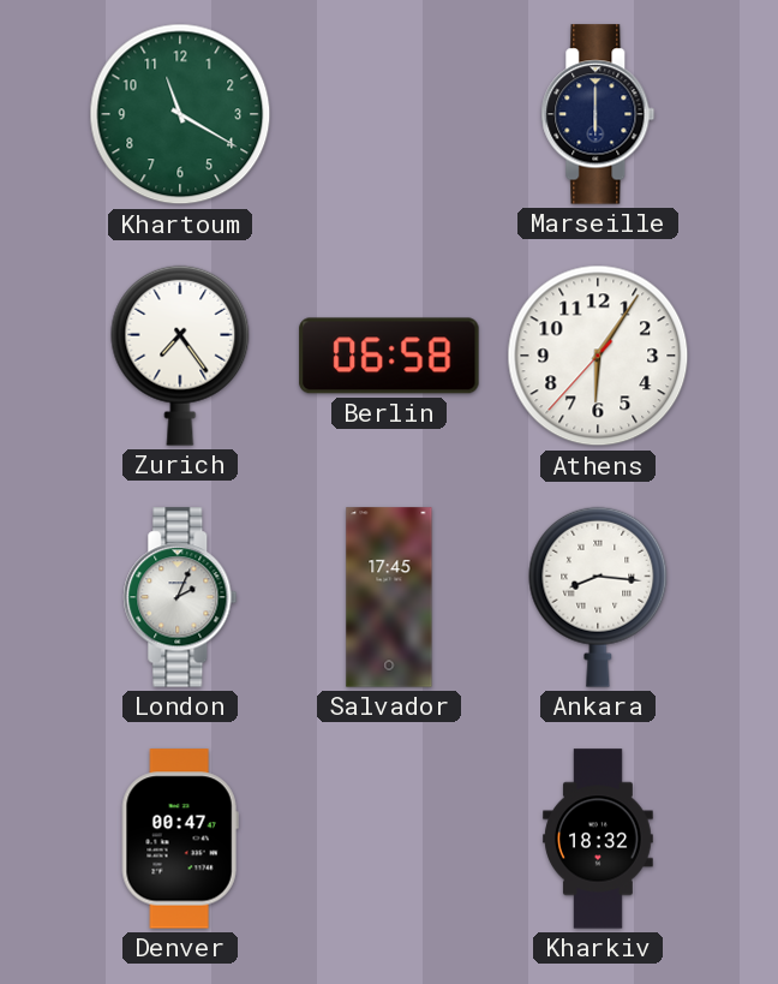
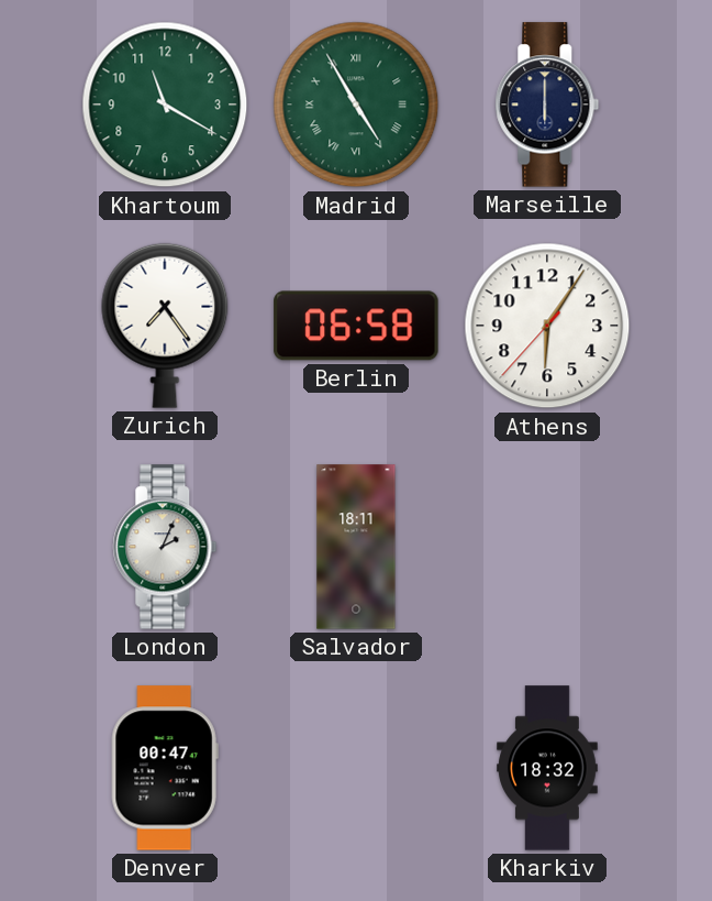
Madrid: none -> 4:55
Salvador: 17:45 -> 18:11
Ankara: 8:16 -> none
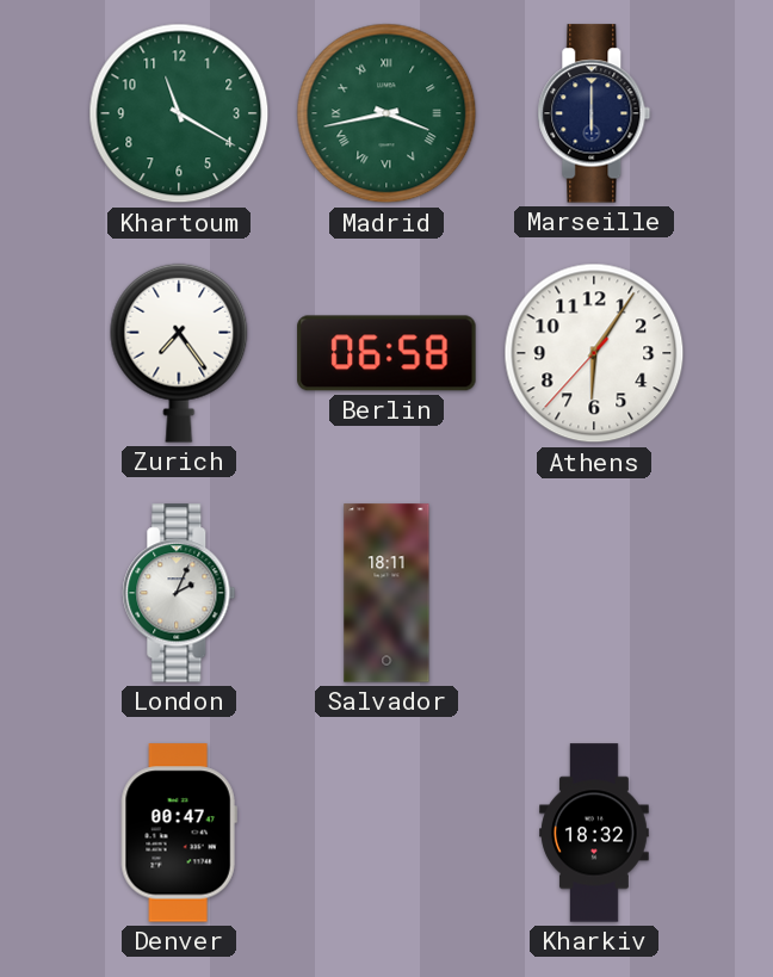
Madrid: 4:55 -> 3:43
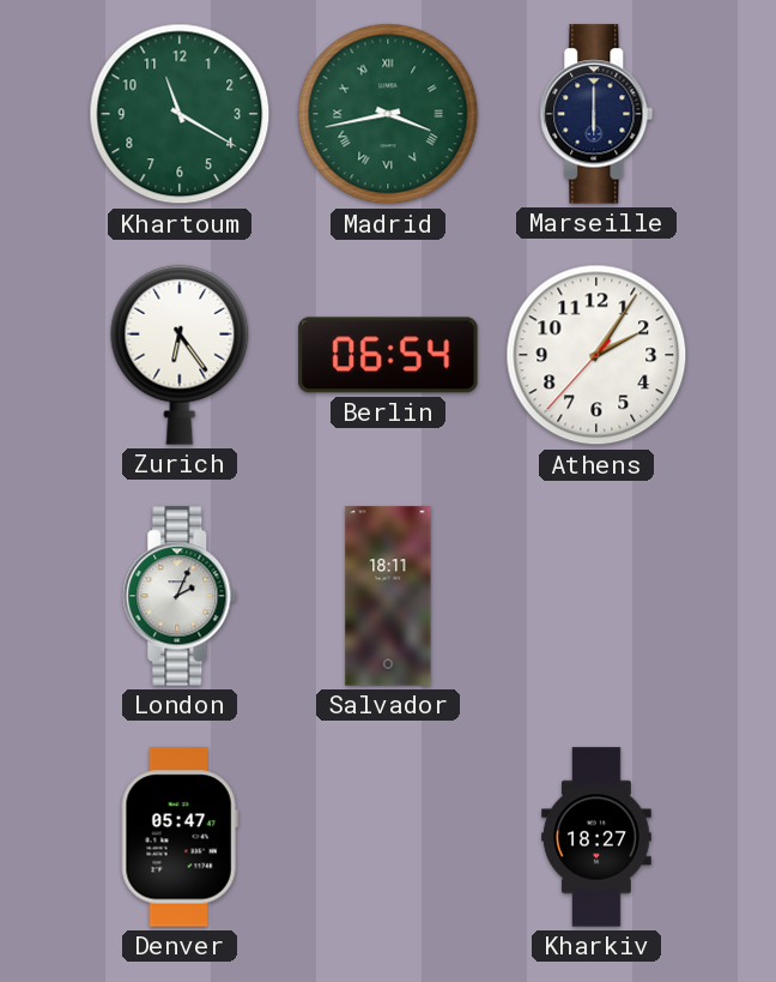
Zurich: 7:24 -> 6:24
Berlin: 06:58 -> 06:54
Athens: 6:05 -> 2:05
Denver: 00:47 -> 05:47
Kharkiv: 18:32 -> 18:27
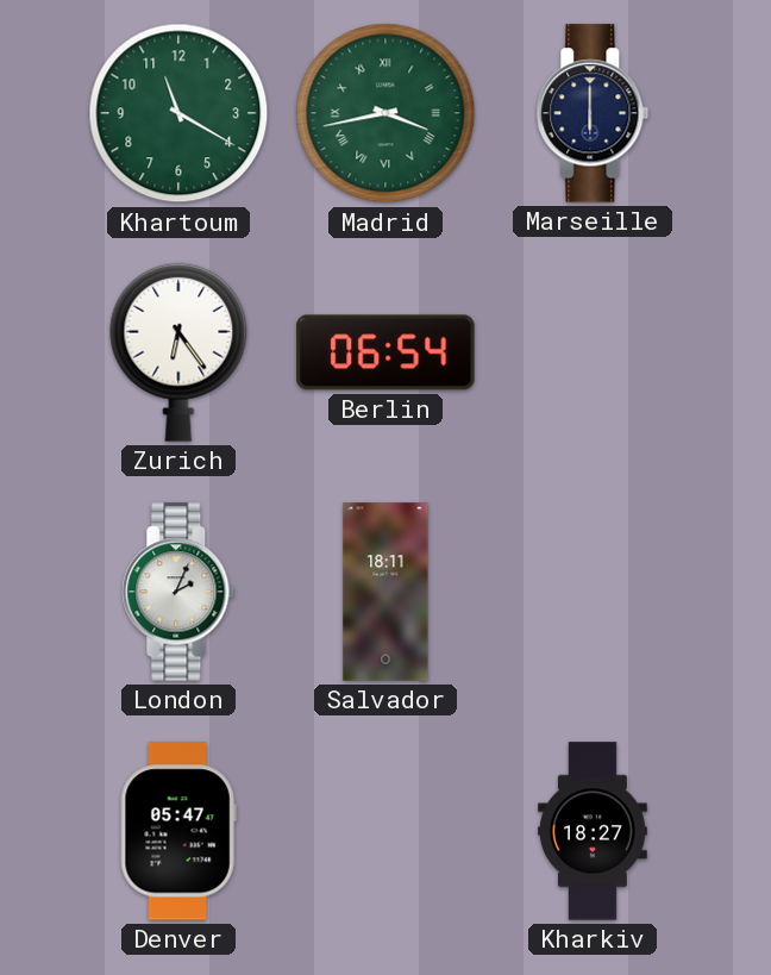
Athens: 2:05 -> none
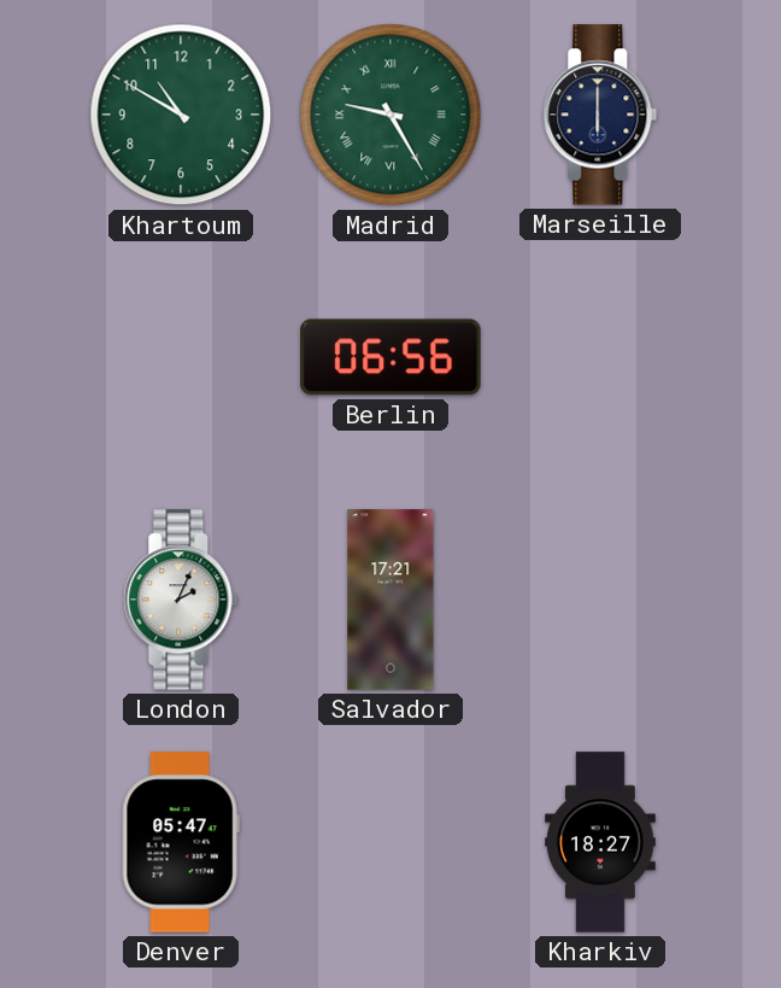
Khartoum: 11:20 -> 10:50
Madrid: 3:43 -> 9:25
Zurich: 6:24 -> none
Berlin: 06:54 -> 06:56
Salvador: 18:11 -> 17:21
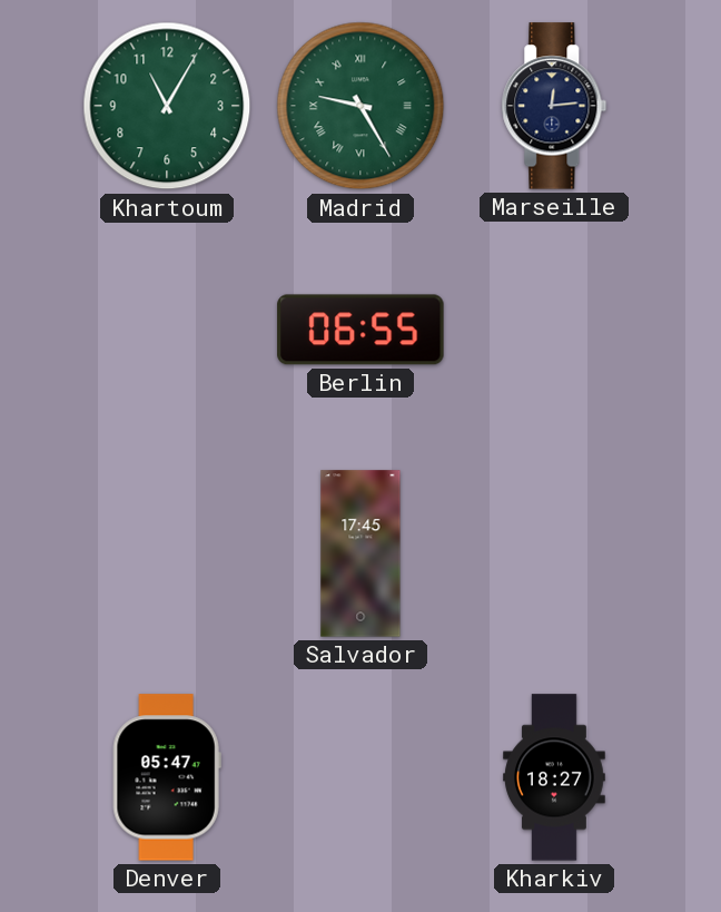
Khartoum: 10:50 -> 11:05
Marseille: 6:00 -> 12:14
Berlin: 06:56 -> 06:55
London: 2:04 -> none
Salvador: 17:21 -> 17:45
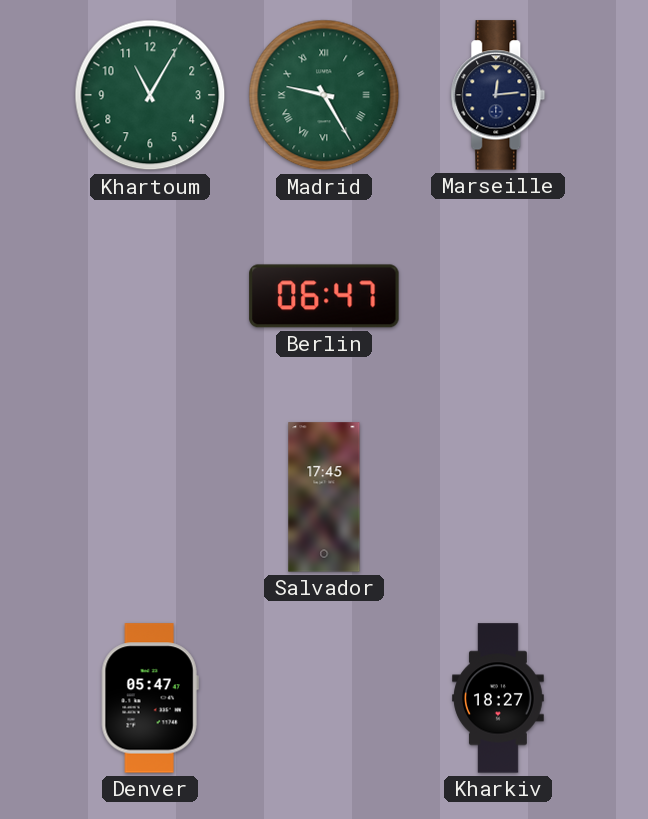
Berlin: 06:55 -> 06:47
